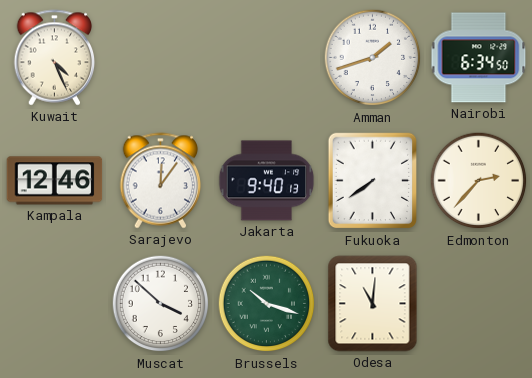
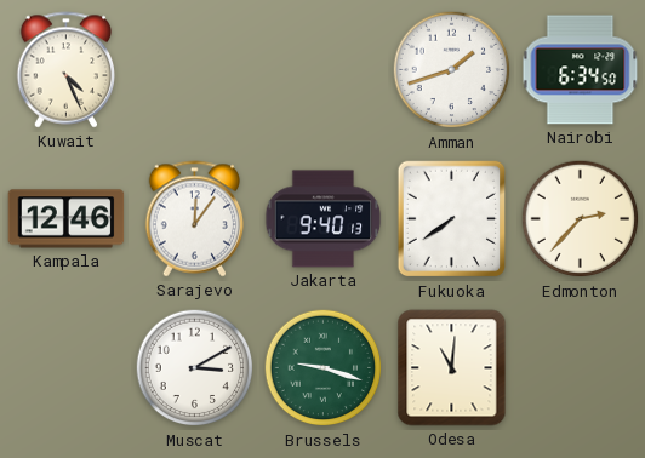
Muscat: 3:52 -> 3:10
Brussels: 10:18 -> 9:18
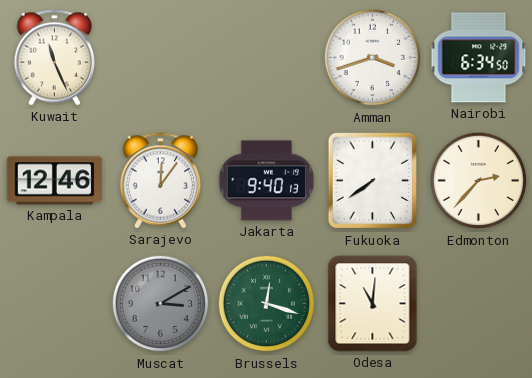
Kuwait: 4:26 -> 11:26
Amman: 1:42 -> 3:42
Muscat dial: white -> grey
Brussels: 9:18 -> 12:18
